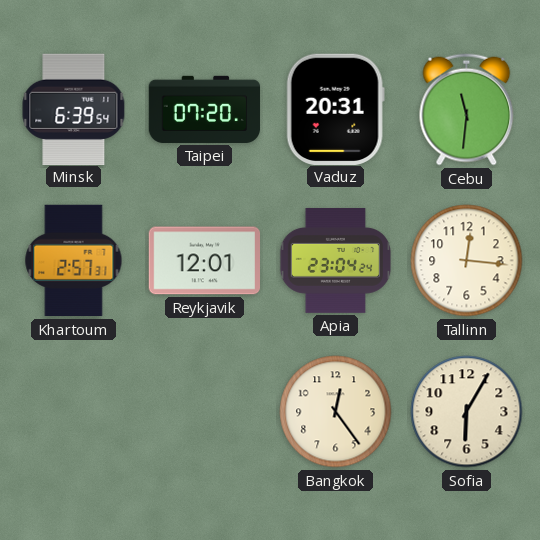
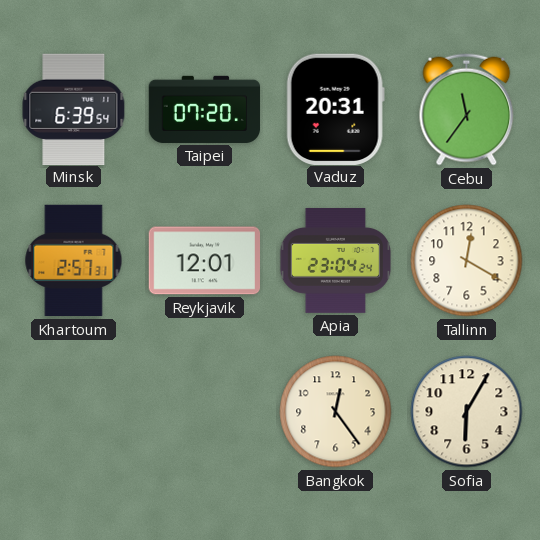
Cebu: 11:31 -> 11:36
Tallinn: 12:16 -> 12:20
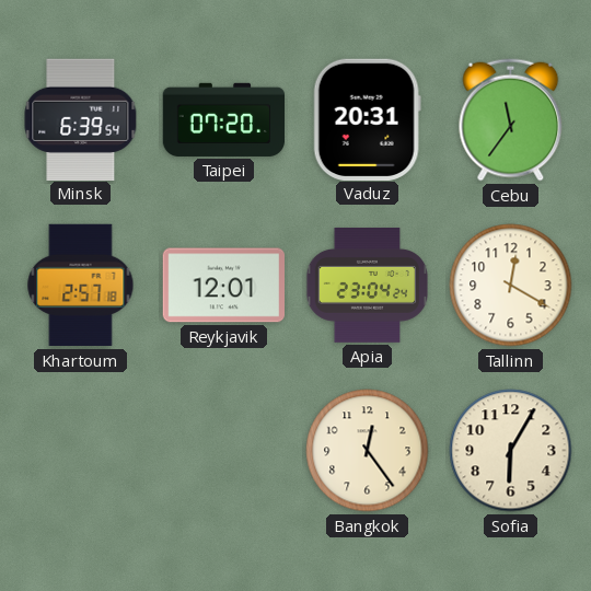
Khartoum: 2:57:31 -> 2:57:18
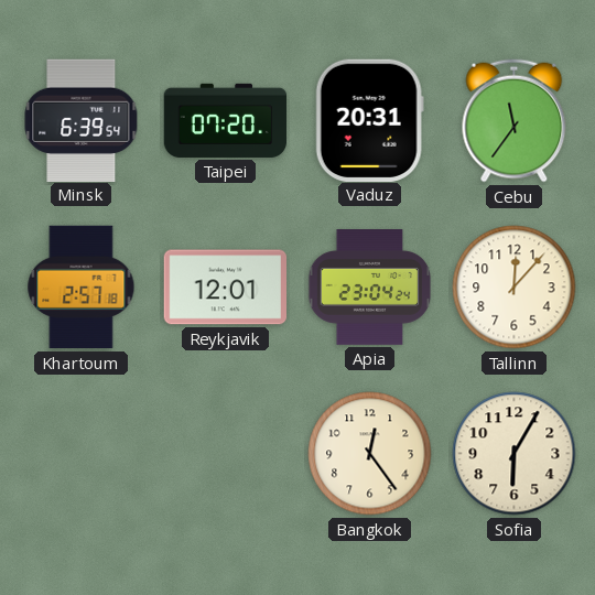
Tallinn: 12:20 -> 12:07
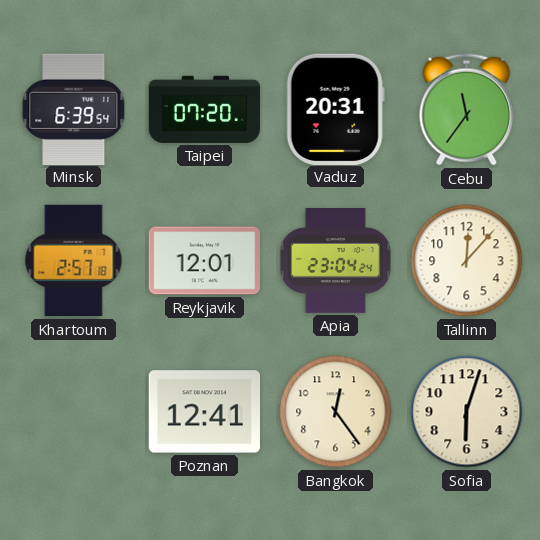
Poznan: none -> 12:41
Sofia: 6:05 -> 6:03
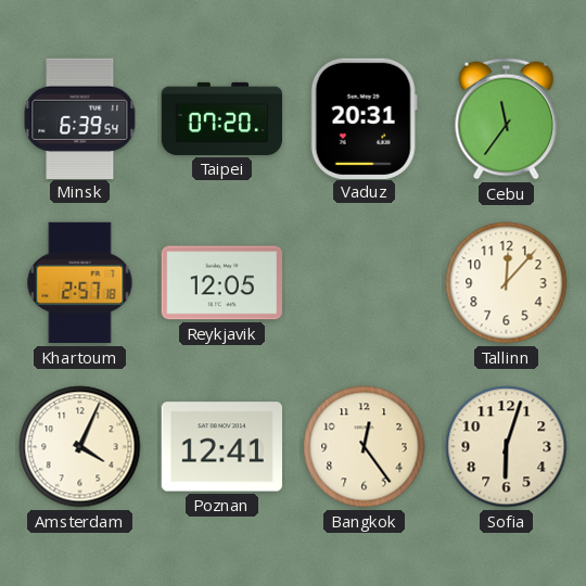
Reykjavik: 12:01 -> 12:05
Apia: 23:04 -> none
Amsterdam: none -> 4:04
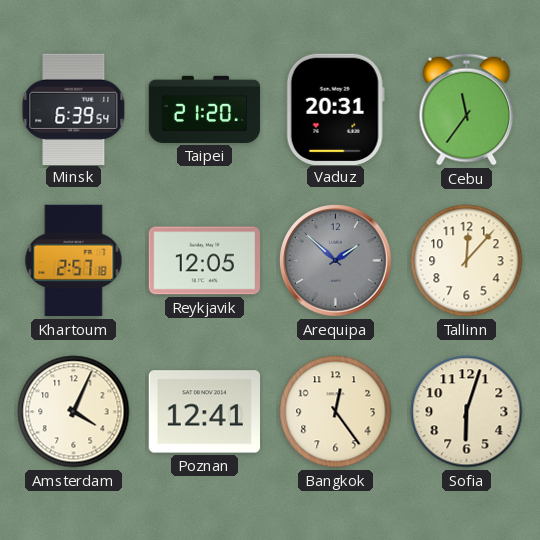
Taipei: 07:20 -> 21:20
Arequipa: none -> 1:52
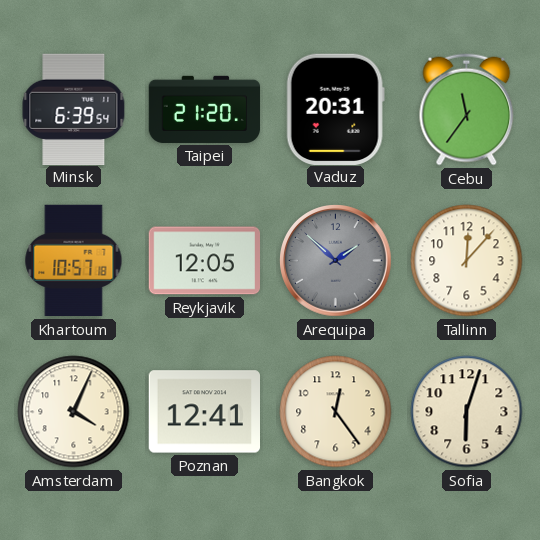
Khartoum: 2:57 -> 10:57
